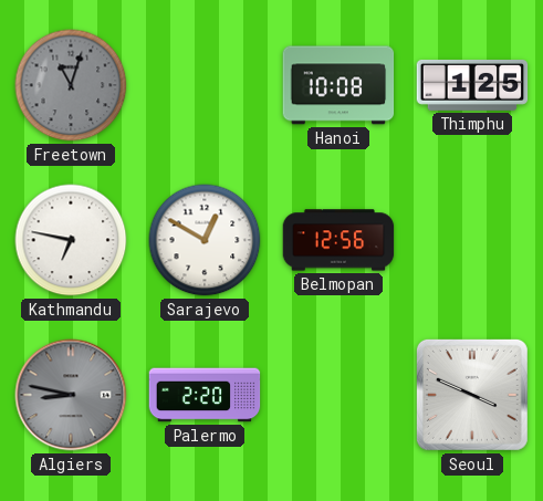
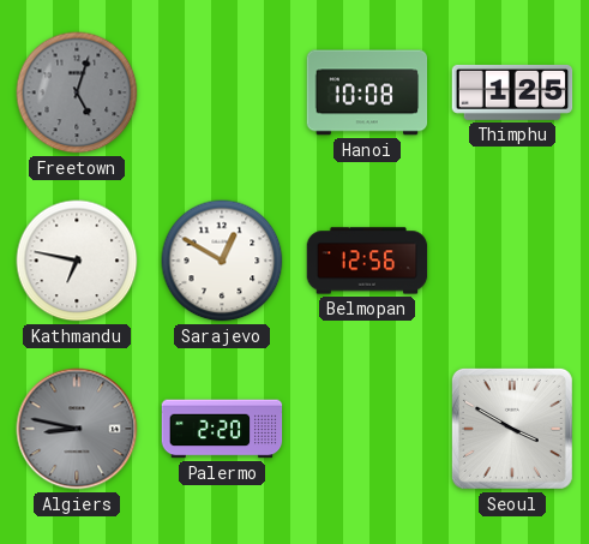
Freetown: 11:03 -> 5:03
Seoul: 3:49 -> 3:50
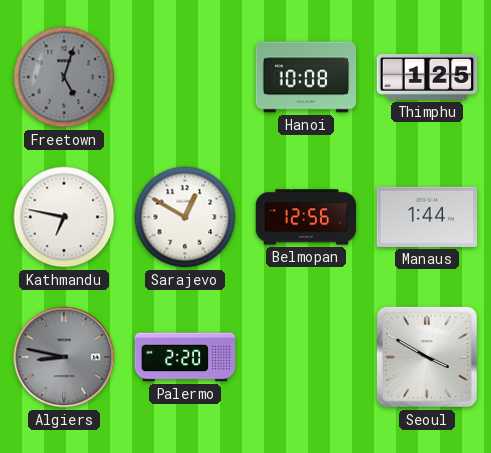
Manaus: none -> 1:44
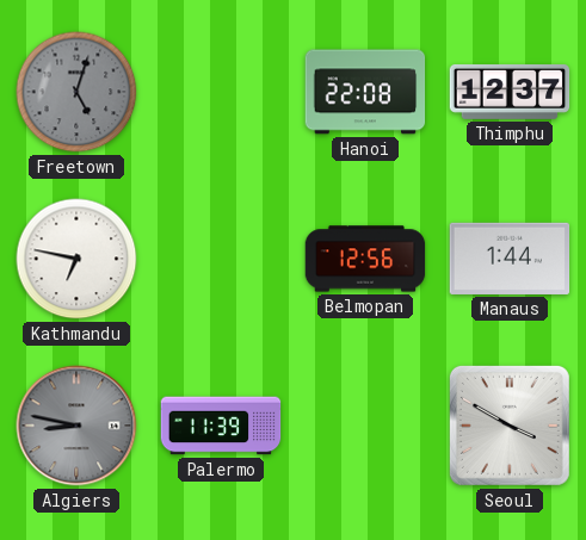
Hanoi: 10:08 -> 22:08
Thimphu: 1:25 -> 12:37
Sarajevo: 12:50 -> none
Palermo: 2:20 -> 11:39
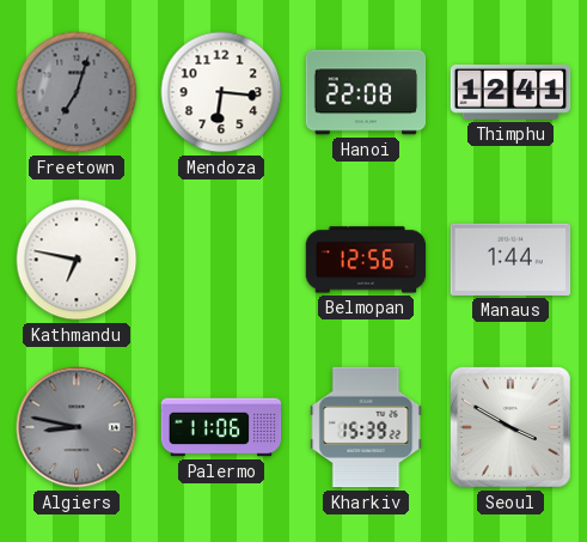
Freetown: 5:03 -> 7:03
Mendoza: none -> 6:16
Thimphu: 12:37 -> 12:41
Palermo: 11:39 -> 11:06
Kharkiv: none -> 15:39
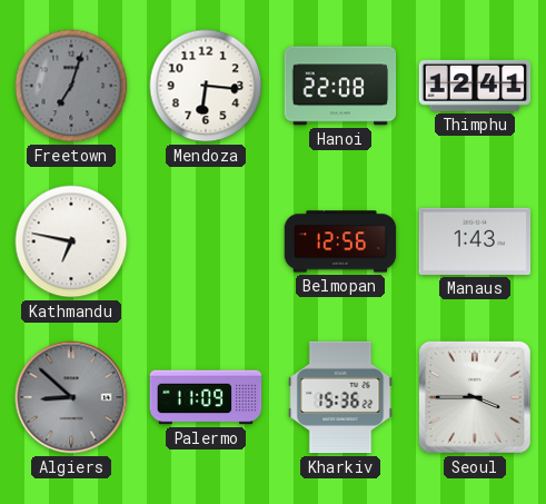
Manaus: 1:44 -> 1:43
Algiers: 8:47 -> 8:52
Palermo: 11:06 -> 11:09
Kharkiv: 15:39 -> 15:36
Seoul: 3:50 -> 3:45
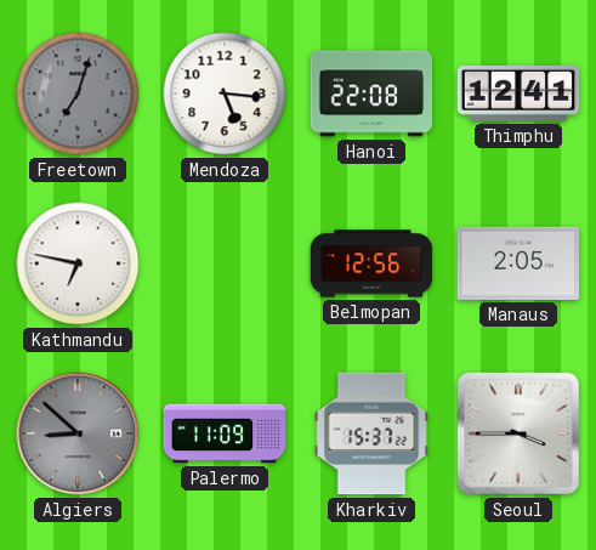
Mendoza: 6:16 -> 5:16
Manaus: 1:43 -> 2:05
Kharkiv: 15:36 -> 15:37
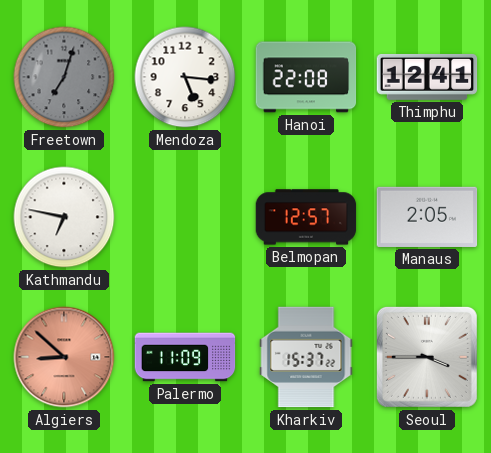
Belmopan: 12:56 -> 12:57
Algiers dial: grey -> salmon
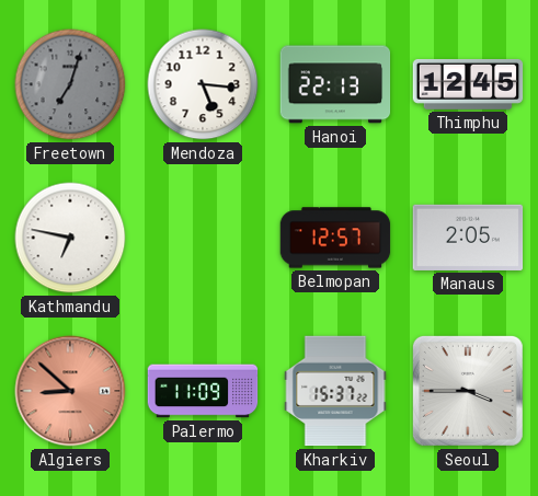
Hanoi: 22:08 -> 22:13
Thimphu: 12:41 -> 12:45
